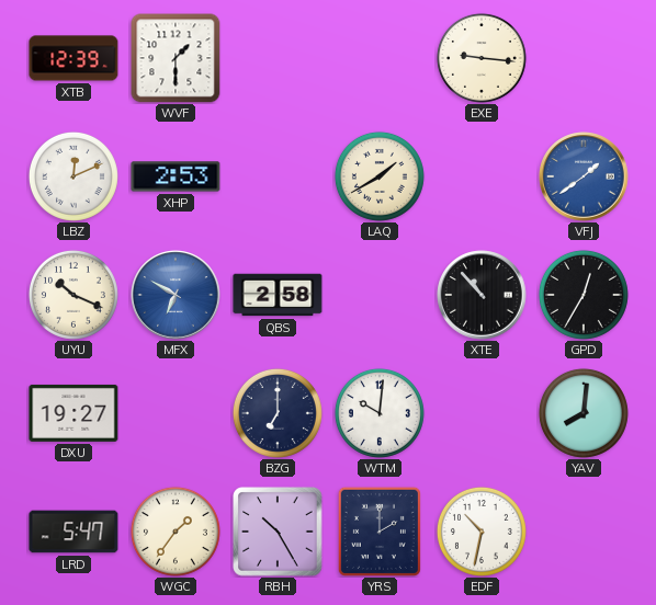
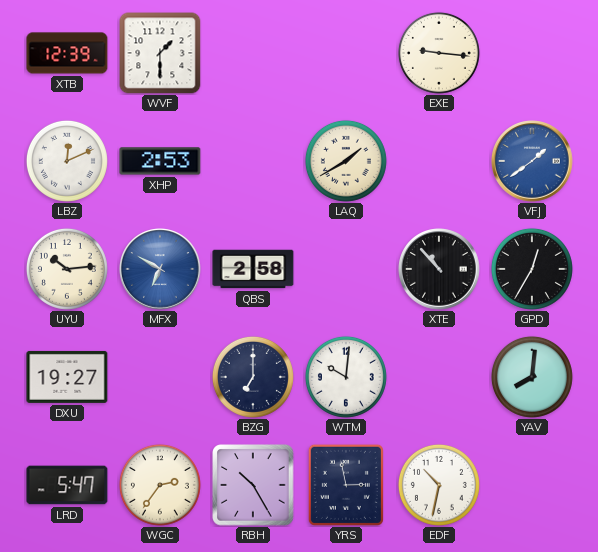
UYU: 10:19 -> 10:14
WGC: 1:36 -> 2:36
YRS: 2:00 -> 2:58
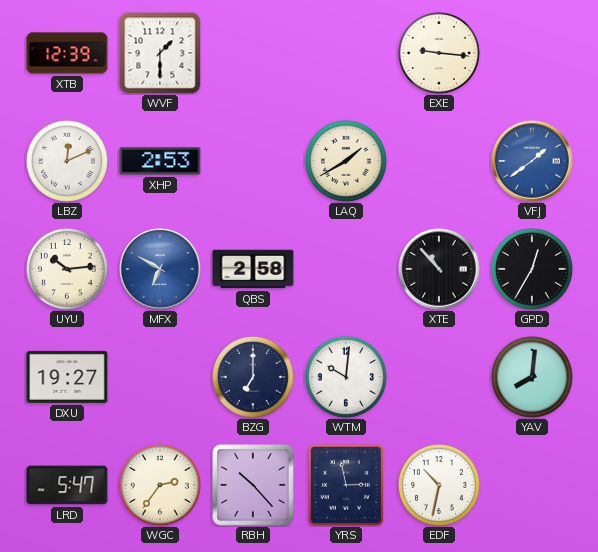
RBH: 10:25 -> 10:23
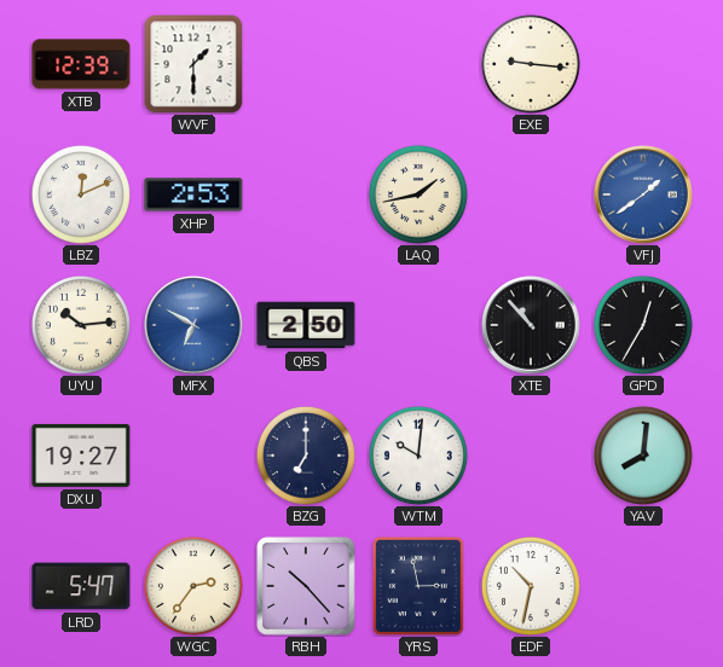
LAQ: 1:40 -> 1:43
QBS: 2:58 -> 2:50
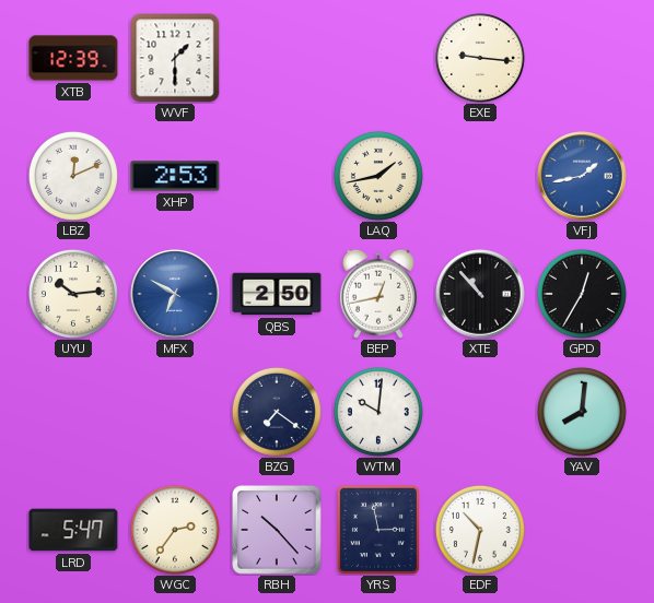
VFJ: 1:39 -> 1:43
BEP: none -> 12:43
DXU: 19:27 -> none
BZG: 7:00 -> 7:21
